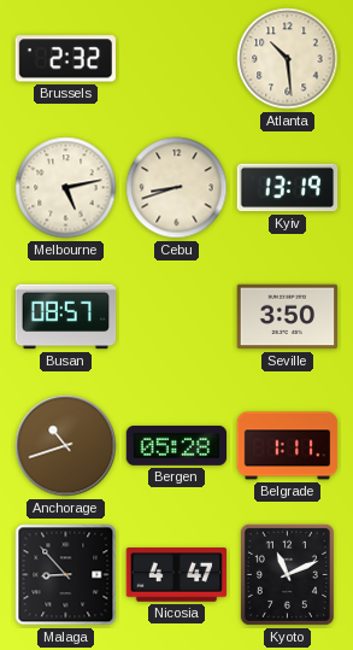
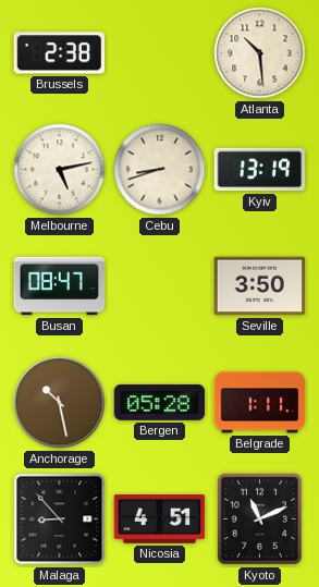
Brussels: 2:32 -> 2:38
Busan: 08:57 -> 08:47
Anchorage: 10:42 -> 10:28
Nicosia: 4:47 -> 4:51
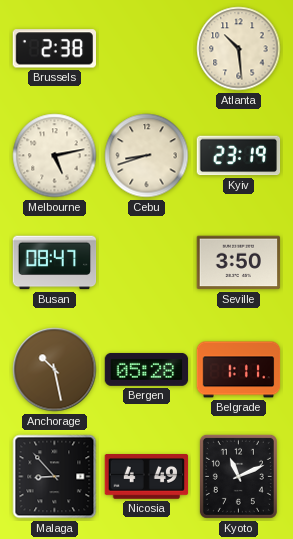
Kyiv: 13:19 -> 23:19
Nicosia: 4:51 -> 4:49
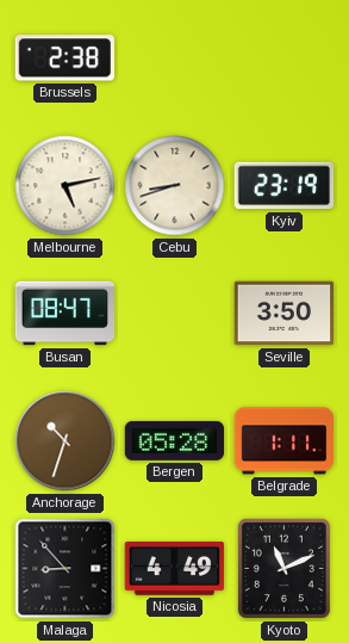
Atlanta: 10:29 -> none
Anchorage: 10:28 -> 10:33
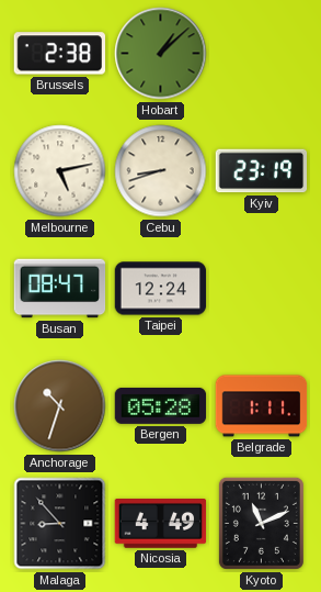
Hobart: none -> 1:08
Taipei: none -> 12:24
Seville: 3:50 -> none
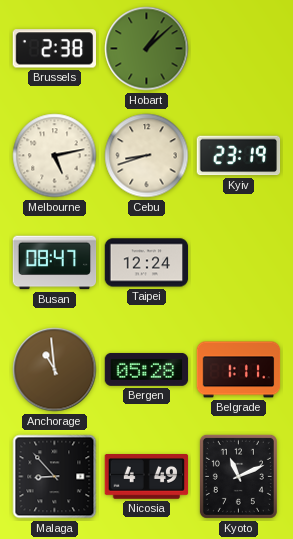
Anchorage: 10:33 -> 10:59
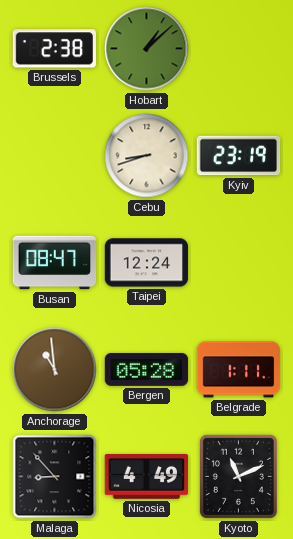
Melbourne: 5:13 -> none
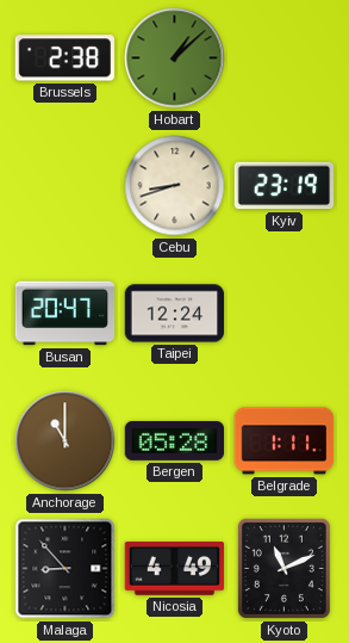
Busan: 08:47 -> 20:47
Anchorage: 10:59 -> 11:00
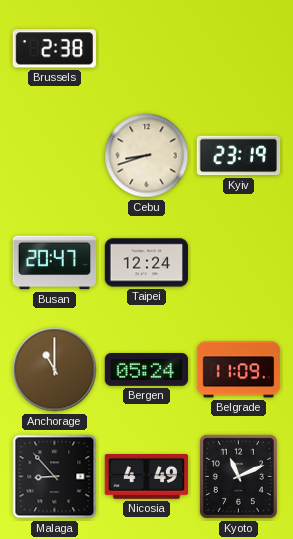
Hobart: 1:08 -> none
Bergen: 05:28 -> 05:24
Belgrade: 1:11 -> 11:09
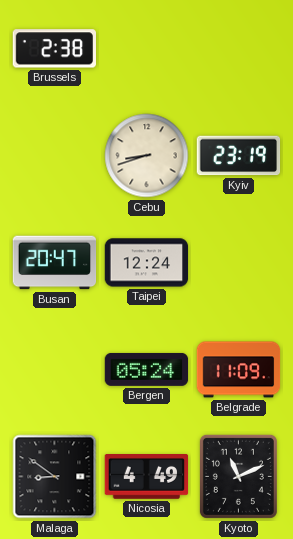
Anchorage: 11:00 -> none
Malaga: 8:53 -> 8:51
